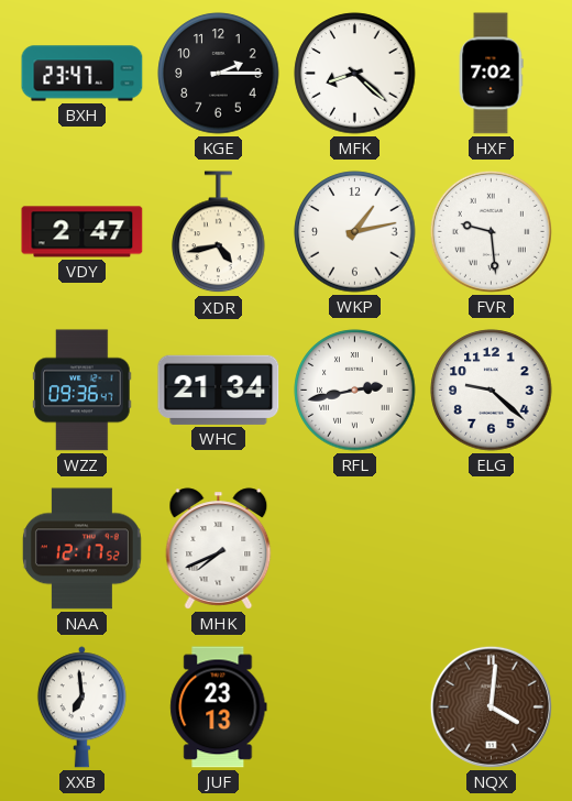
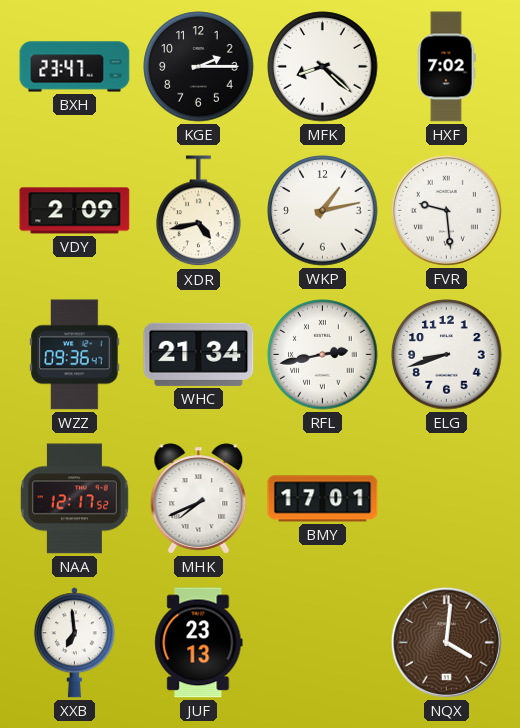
VDY: 2:47 -> 2:09
ELG: 9:22 -> 8:42
BMY: none -> 17:01
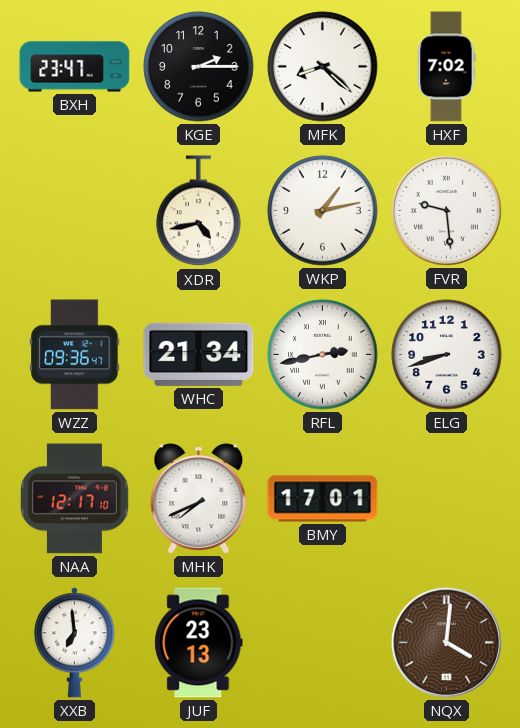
VDY: 2:09 -> none
NAA: 12:17:52 -> 12:17:10
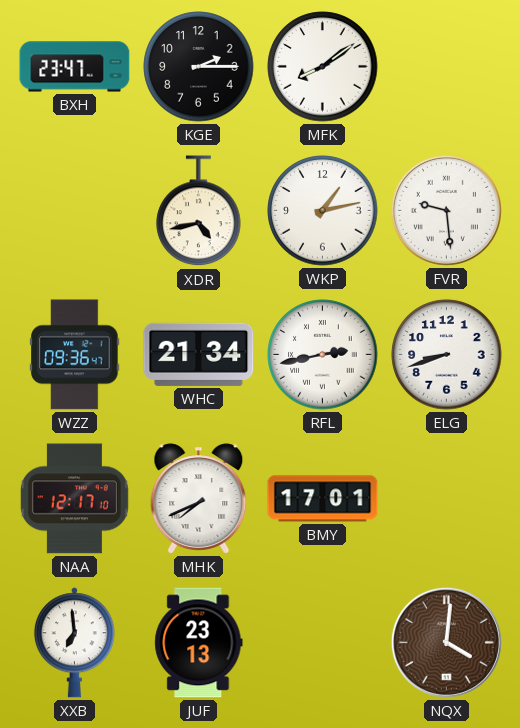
MFK: 8:22 -> 8:09
HXF: 7:02 -> none
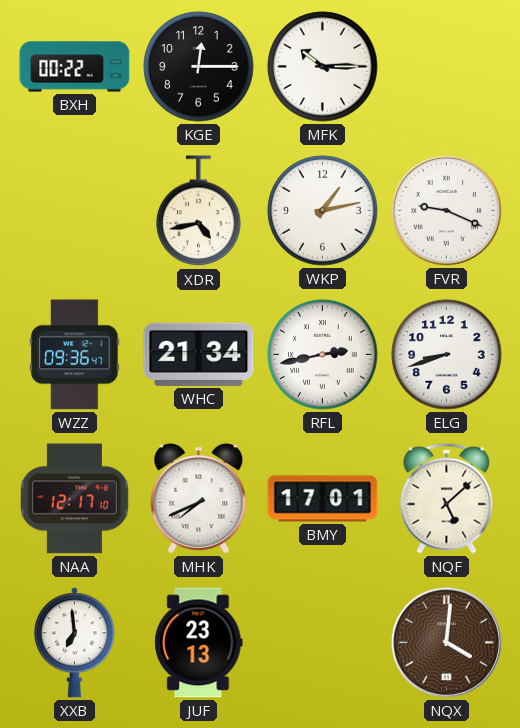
BXH: 23:47 -> 00:22
KGE: 2:15 -> 12:15
MFK: 8:09 -> 10:15
FVR: 9:29 -> 9:19
NQF: none -> 5:08
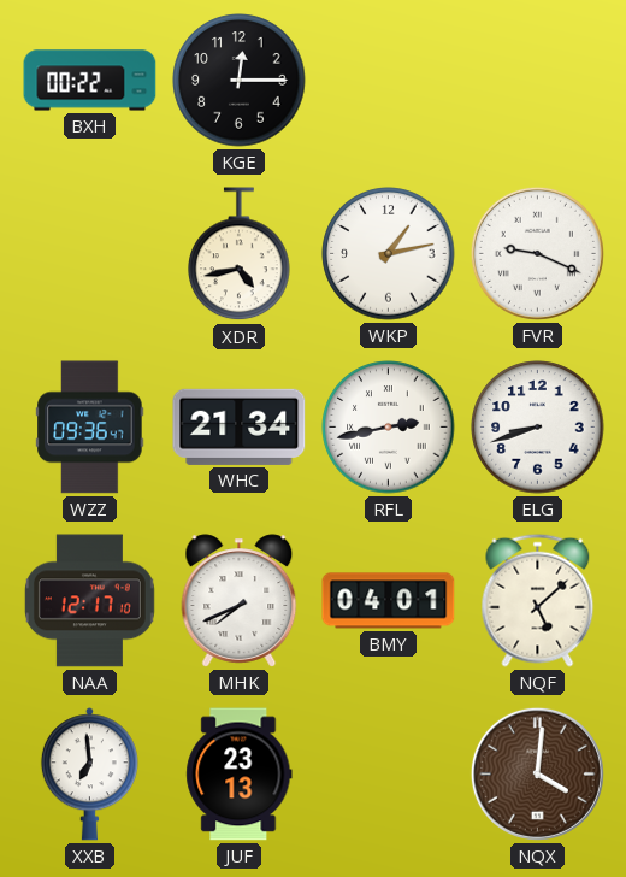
MFK: 10:15 -> none
BMY: 17:01 -> 04:01
